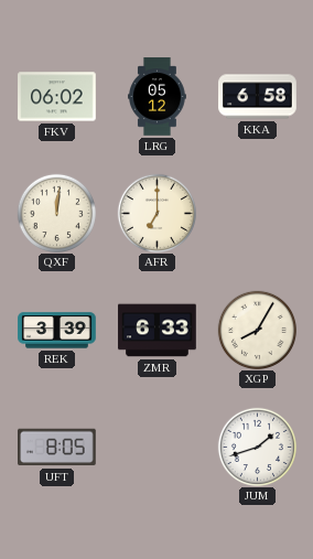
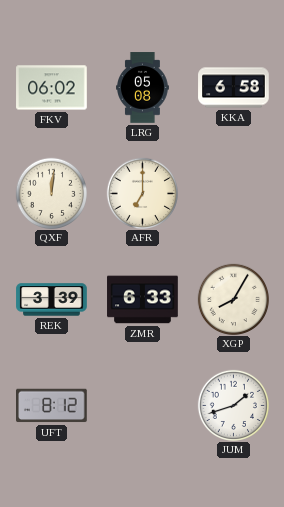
LRG: 05:12 -> 05:08
UFT: 8:05 -> 8:12
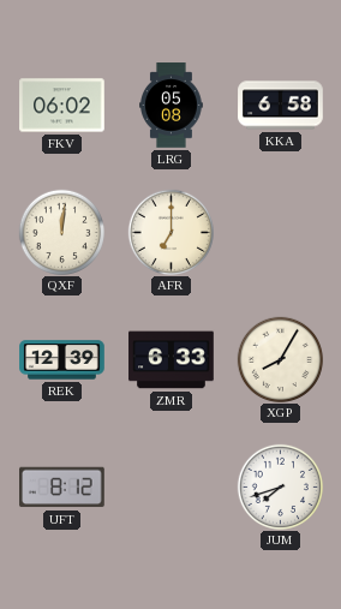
REK: 3:39 -> 12:39
JUM: 1:42 -> 7:42
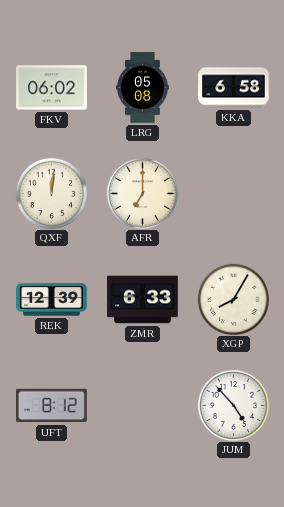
JUM: 7:42 -> 4:53
